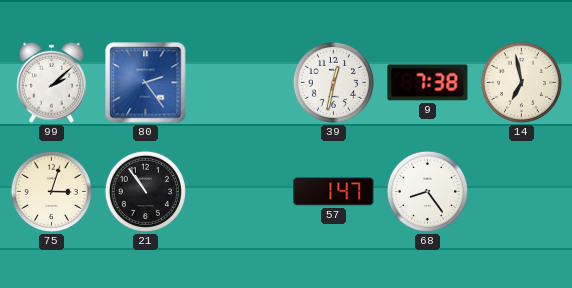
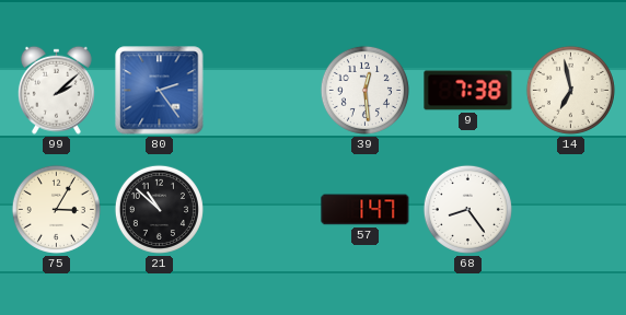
39: 12:32 -> 12:29
75: 3:03 -> 3:05
21: 10:54 -> 10:52
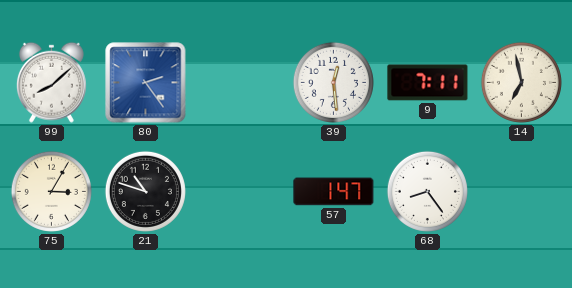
99: 2:08 -> 8:08
9: 7:38 -> 7:11
21: 10:52 -> 10:48
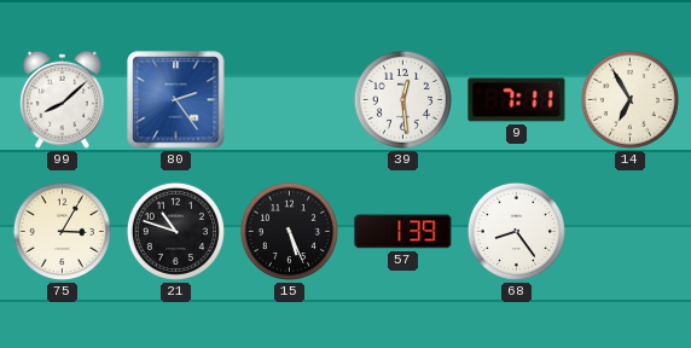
14: 6:58 -> 6:55
15: none -> 5:26
57: 1:47 -> 1:39
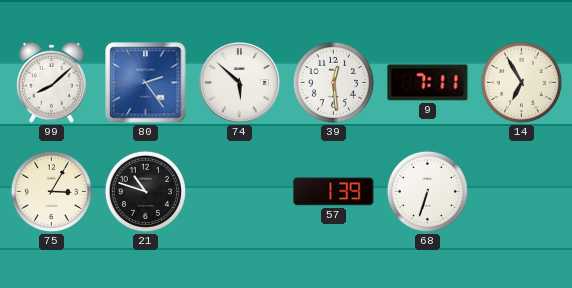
74: none -> 5:52
15: 5:26 -> none
68: 8:24 -> 6:33
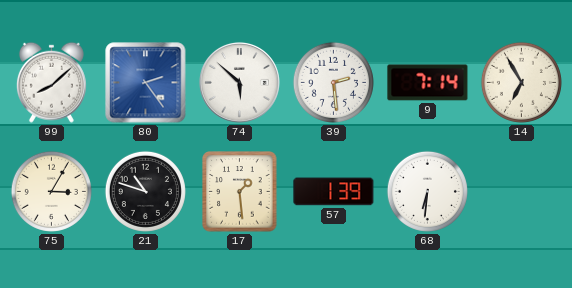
39: 12:29 -> 2:29
9: 7:11 -> 7:14
17: none -> 1:29
68: 6:33 -> 6:31
